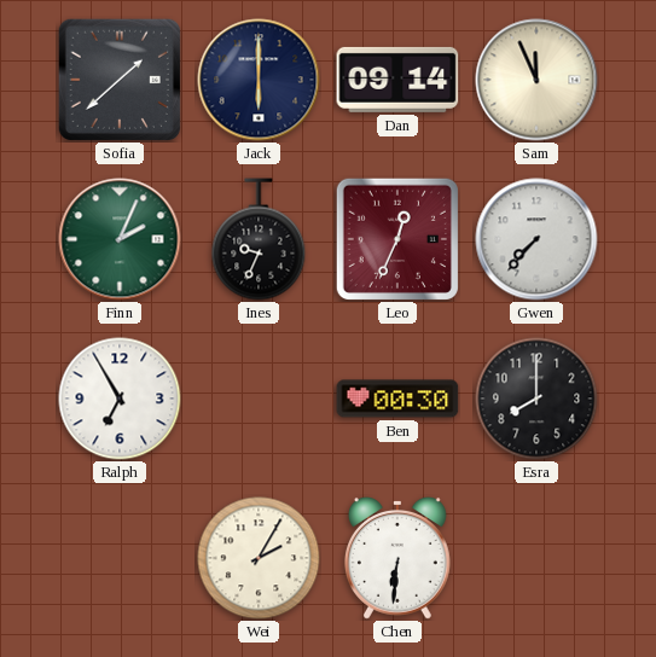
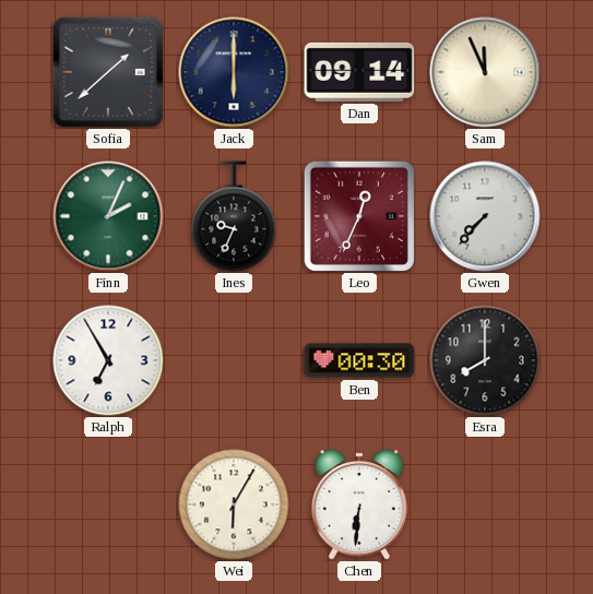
Wei: 2:05 -> 6:05
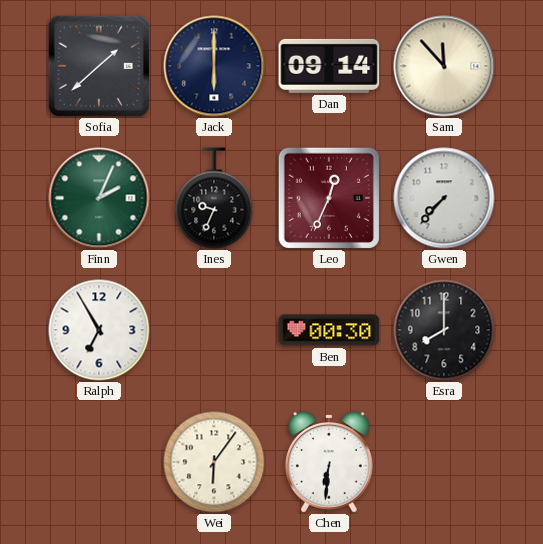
Sam: 11:56 -> 11:53
Wei: 6:05 -> 6:06
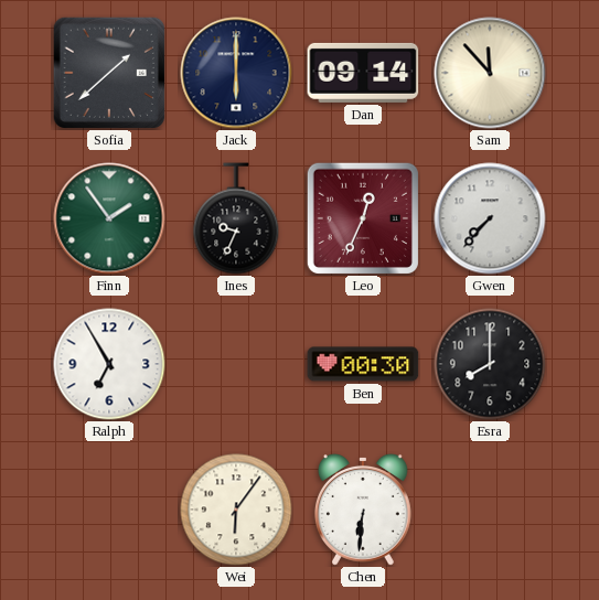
Finn: 2:04 -> 1:54
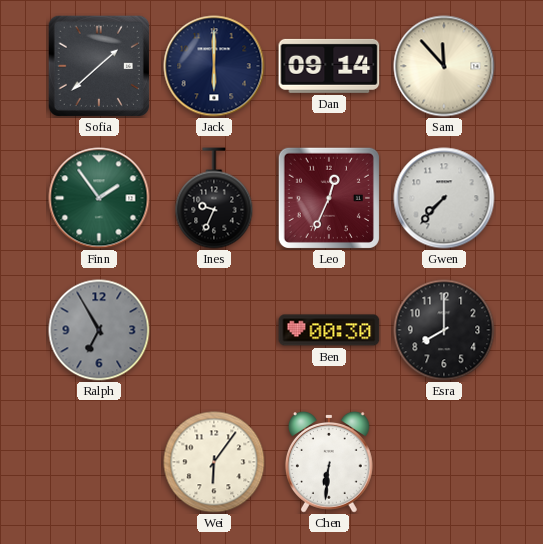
Ralph dial: white -> grey
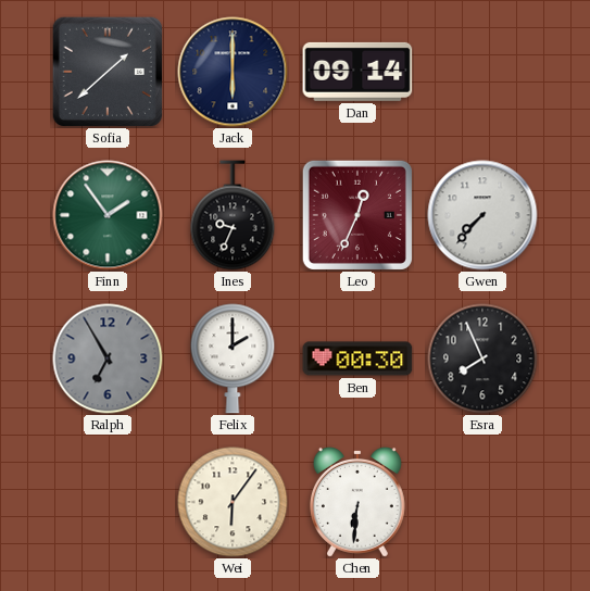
Sam: 11:53 -> none
Felix: none -> 2:00
Esra: 8:00 -> 7:56
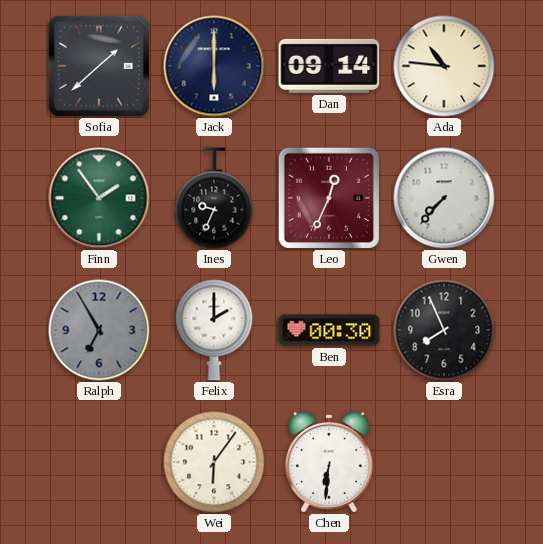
Ada: none -> 10:46
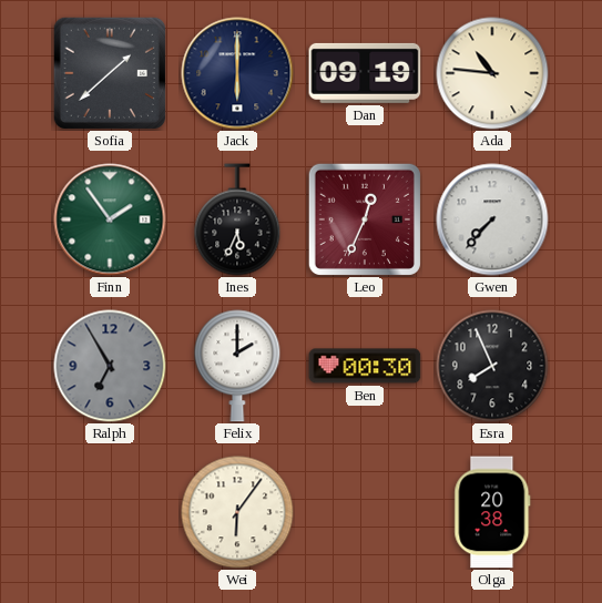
Dan: 09:14 -> 09:19
Ines: 9:34 -> 5:34
Chen: 6:31 -> none
Olga: none -> 20:38
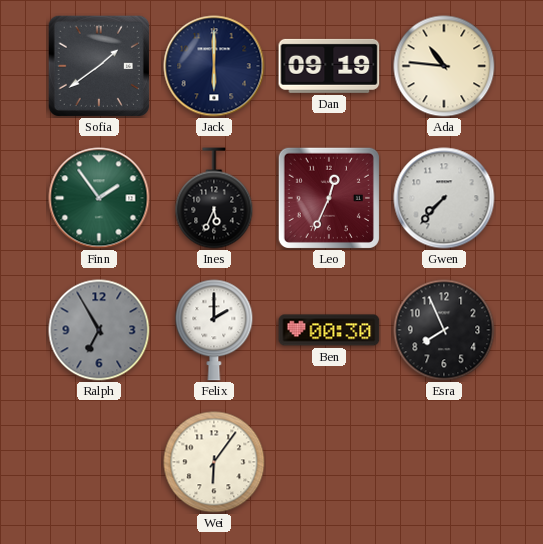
Sofia: 1:38 -> 1:39
Olga: 20:38 -> none
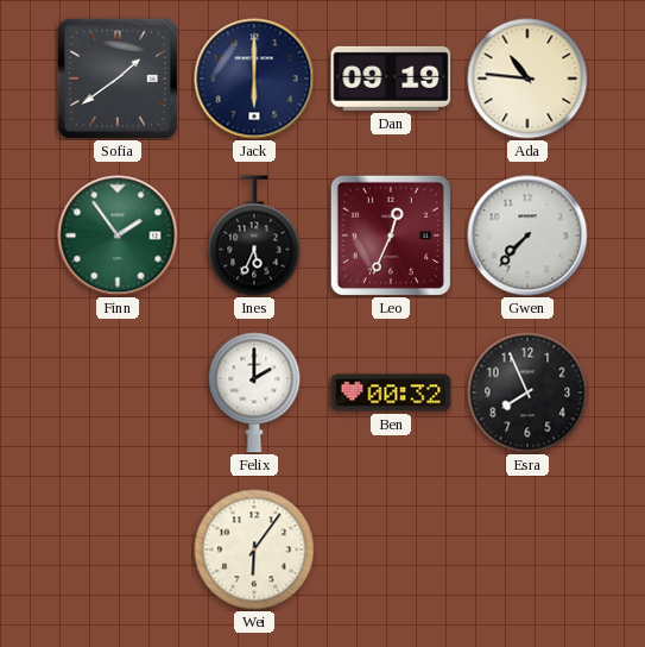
Ralph: 6:55 -> none
Ben: 00:30 -> 00:32
